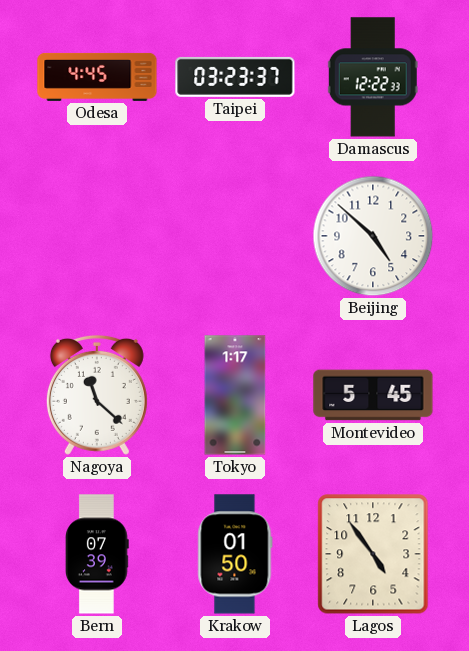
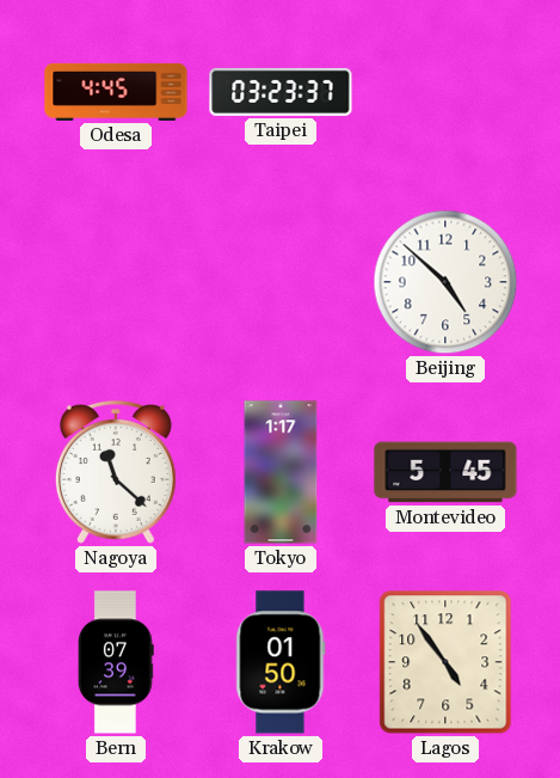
Damascus: 12:22 -> none
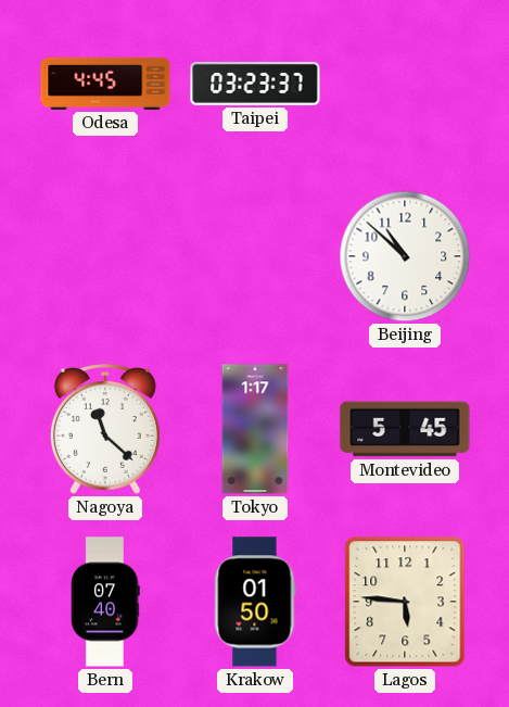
Beijing: 4:52 -> 10:52
Bern: 07:39 -> 07:40
Lagos: 4:54 -> 5:46
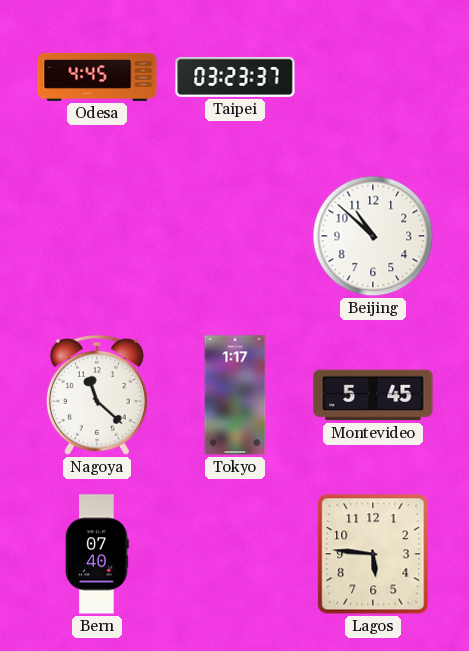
Krakow: 01:50 -> none
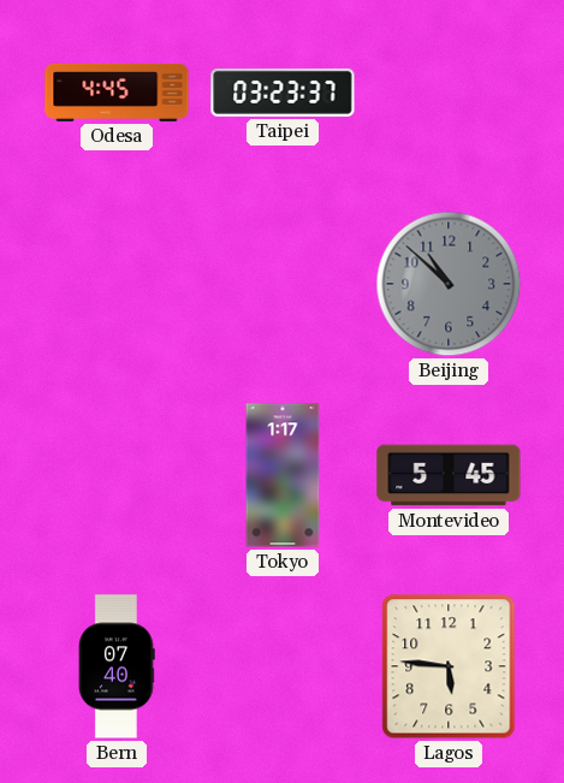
Beijing dial: white -> grey
Nagoya: 11:22 -> none
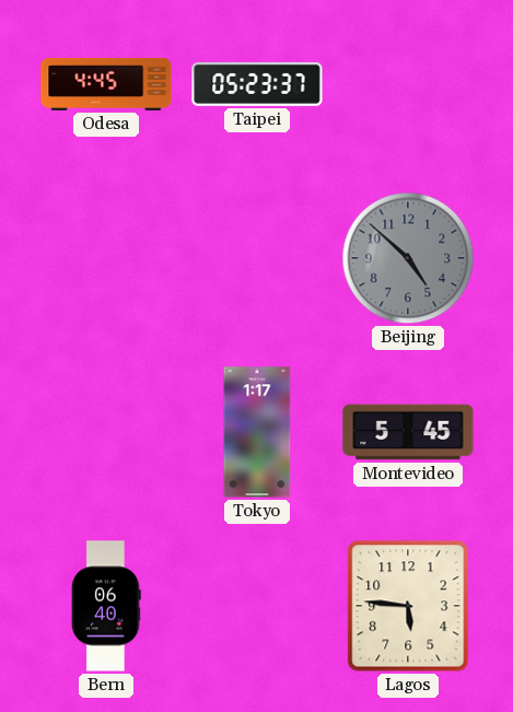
Taipei: 03:23 -> 05:23
Beijing: 10:52 -> 4:52
Bern: 07:40 -> 06:40
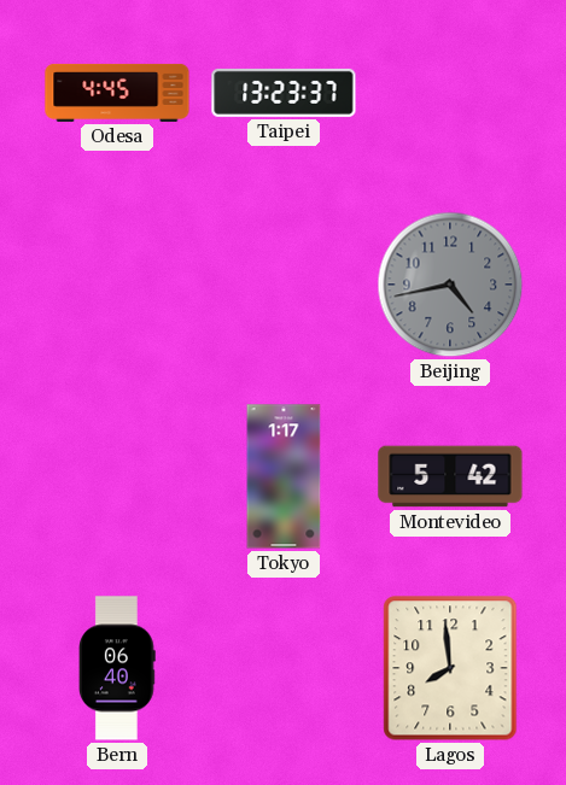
Taipei: 05:23 -> 13:23
Beijing: 4:52 -> 4:43
Montevideo: 5:45 -> 5:42
Lagos: 5:46 -> 7:59
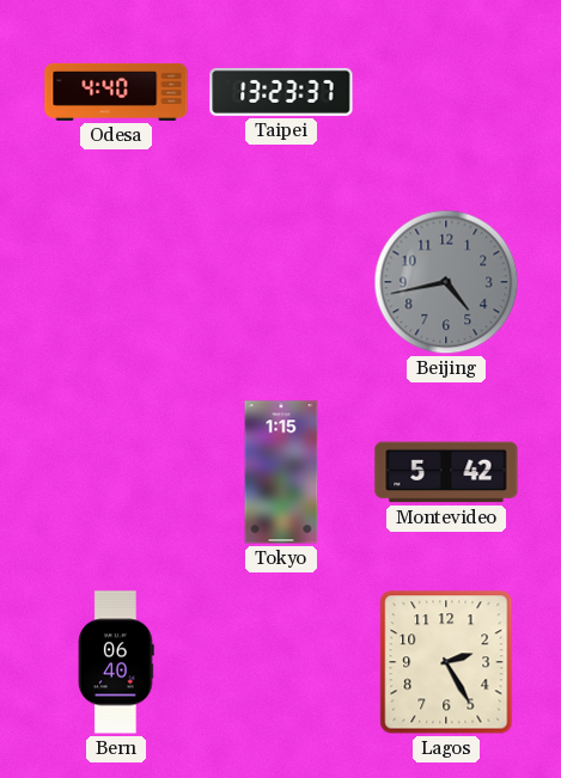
Odesa: 4:45 -> 4:40
Tokyo: 1:17 -> 1:15
Lagos: 7:59 -> 2:25
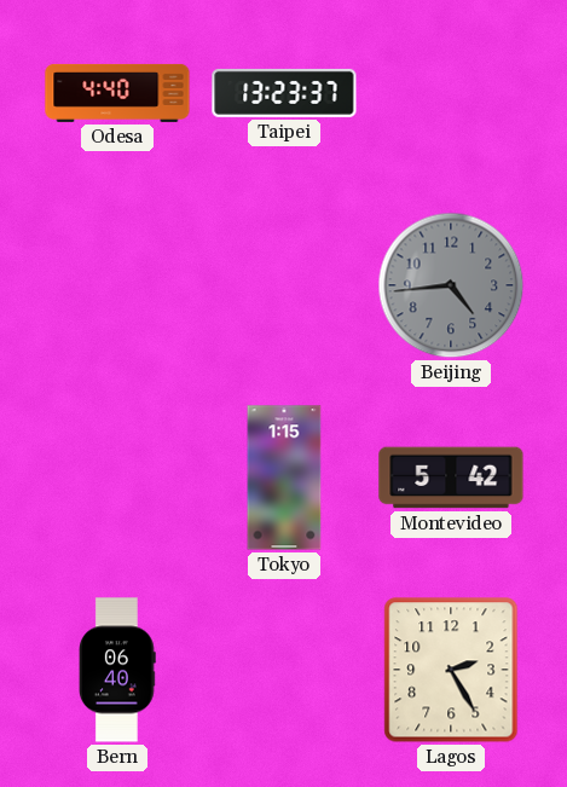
Beijing: 4:43 -> 4:44
